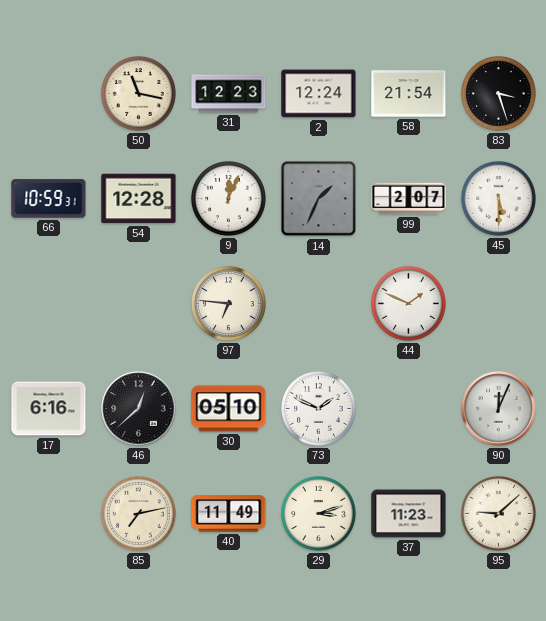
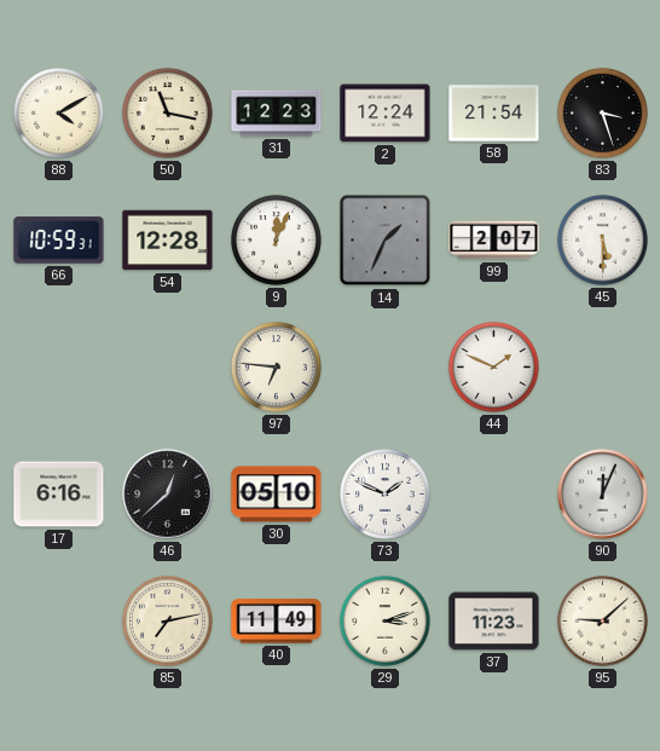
88: none -> 4:10
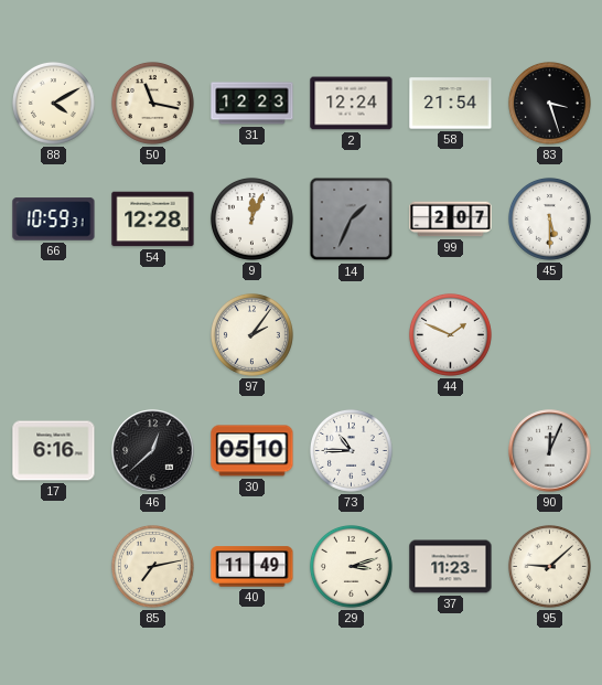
97: 6:46 -> 2:06
73: 1:49 -> 10:45
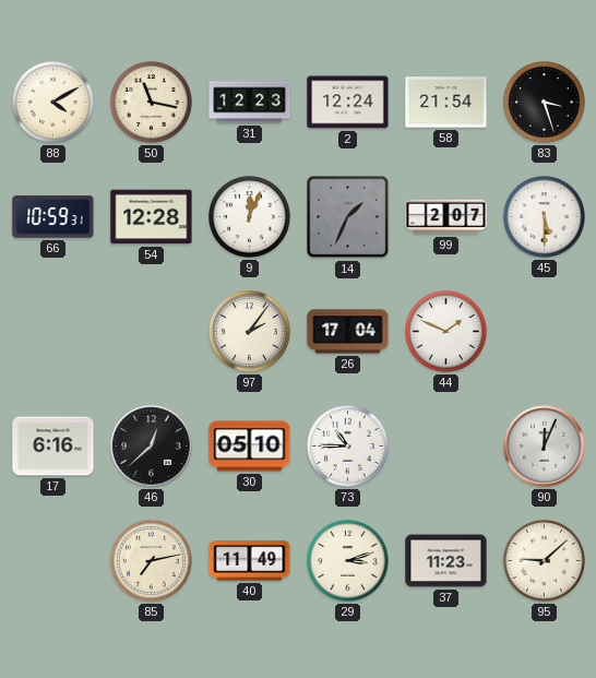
26: none -> 17:04
